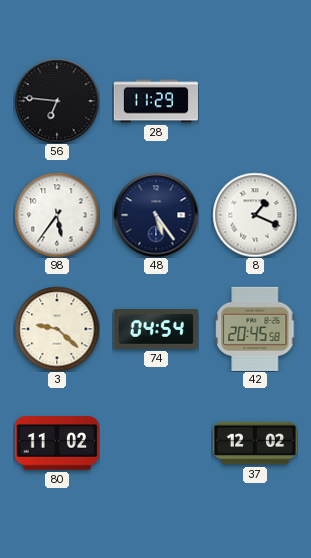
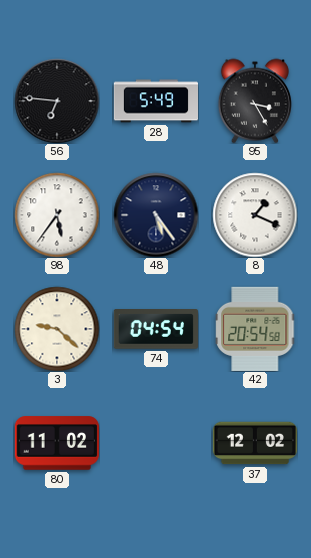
28: 11:29 -> 5:49
95: none -> 3:25
42: 20:45 -> 20:54
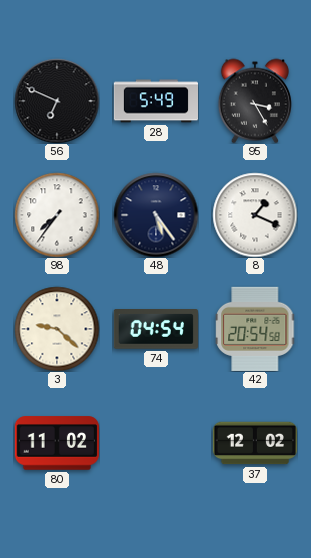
56: 6:46 -> 6:49
98: 5:36 -> 7:36
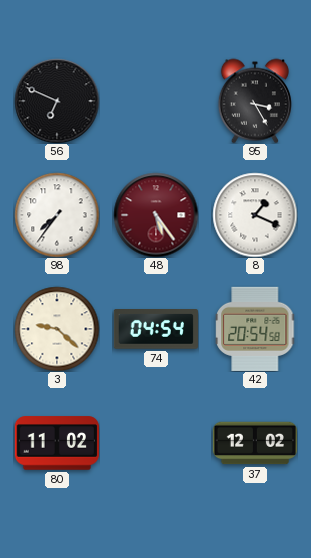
28: 5:49 -> none
48 dial: navy -> burgundy
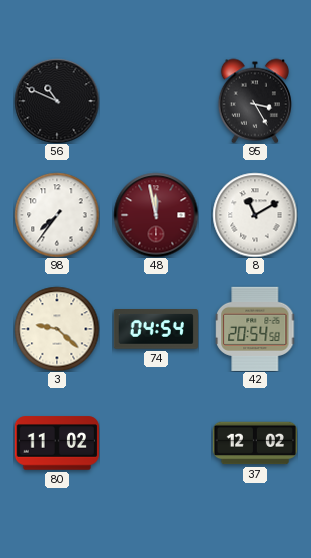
56: 6:49 -> 10:49
48: 5:24 -> 11:58
8: 1:19 -> 11:10
